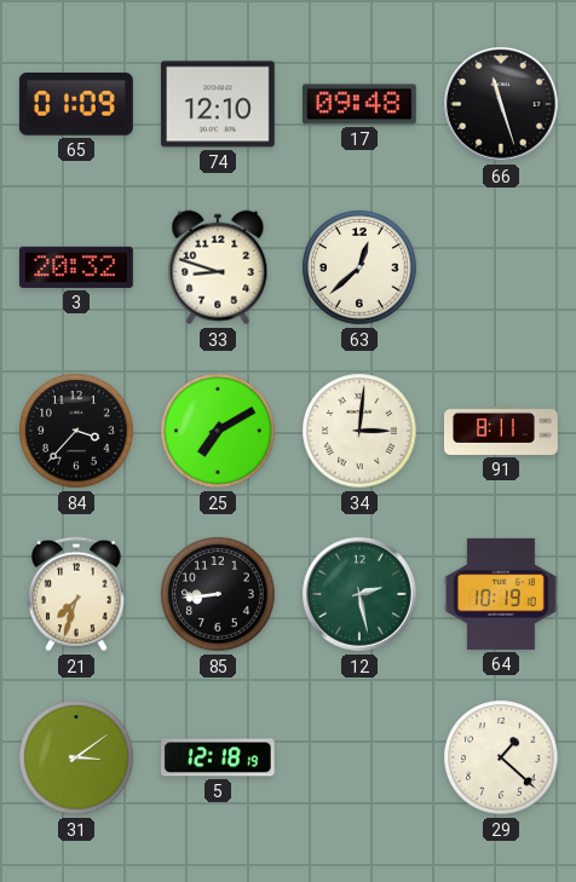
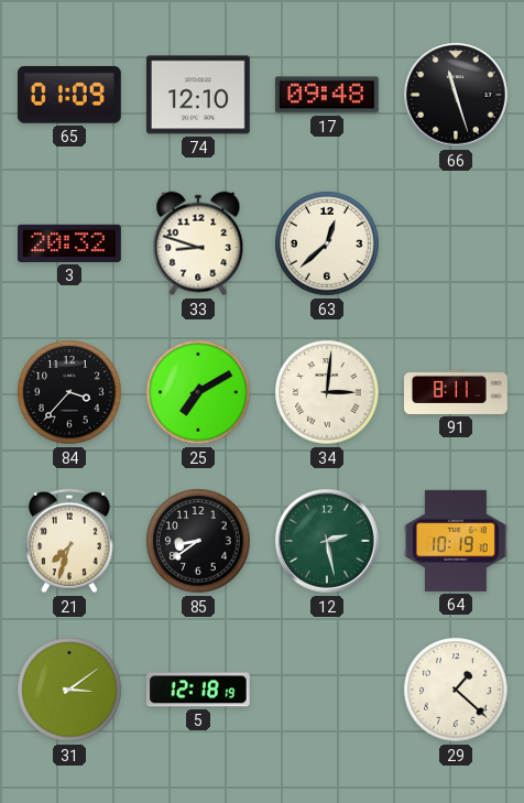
85: 8:44 -> 8:39
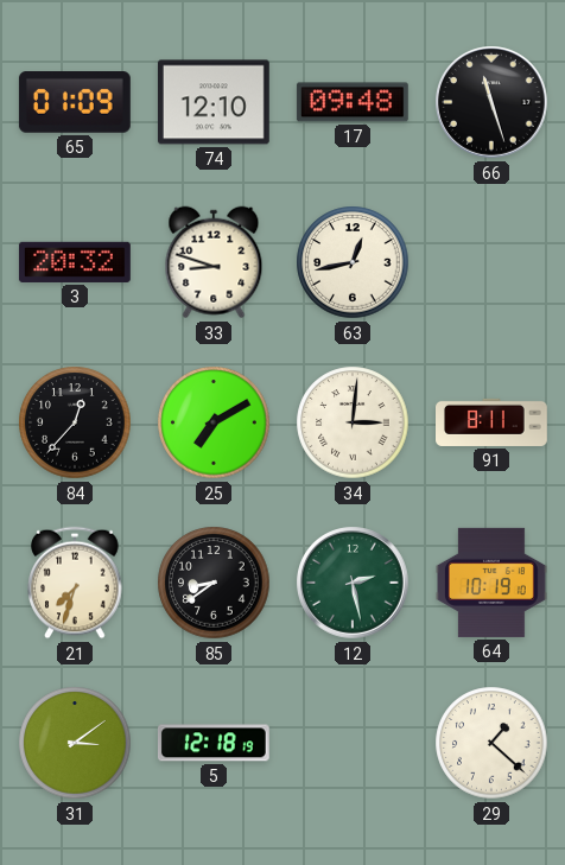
63: 12:38 -> 12:43
84: 3:37 -> 12:37
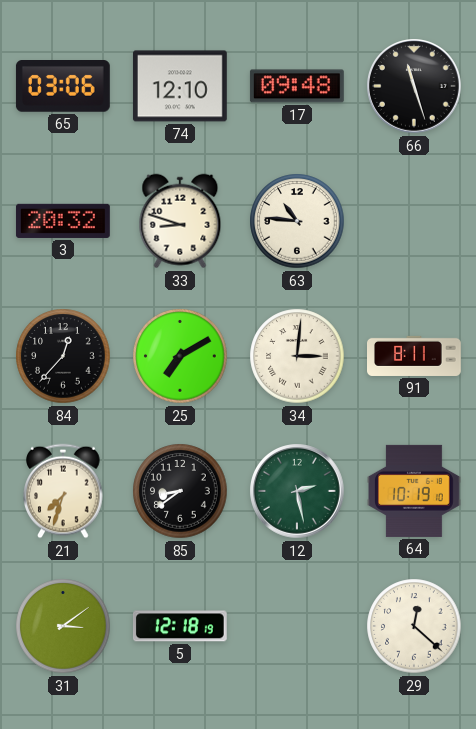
65: 01:09 -> 03:06
63: 12:43 -> 10:46
29: 1:22 -> 12:22
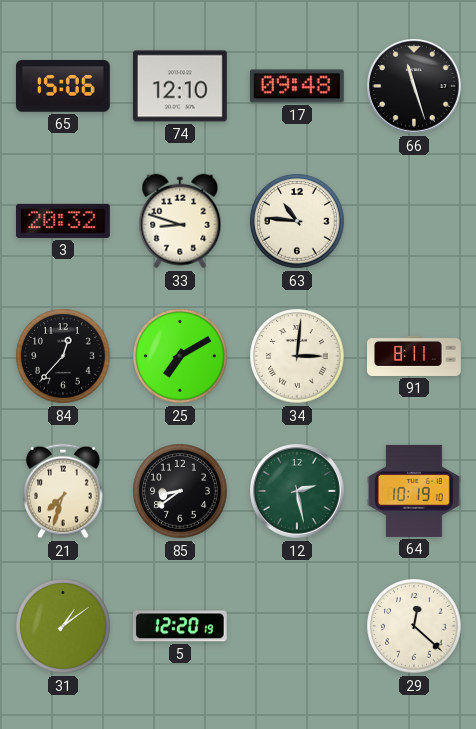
65: 03:06 -> 15:06
31: 3:09 -> 1:09
5: 12:18 -> 12:20
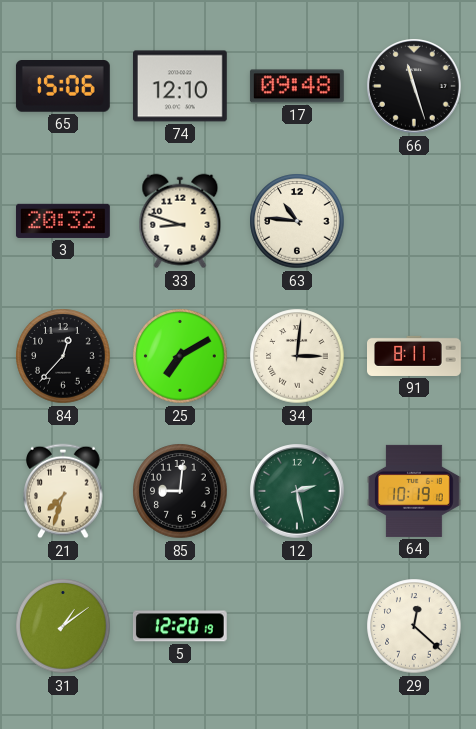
85: 8:39 -> 9:01
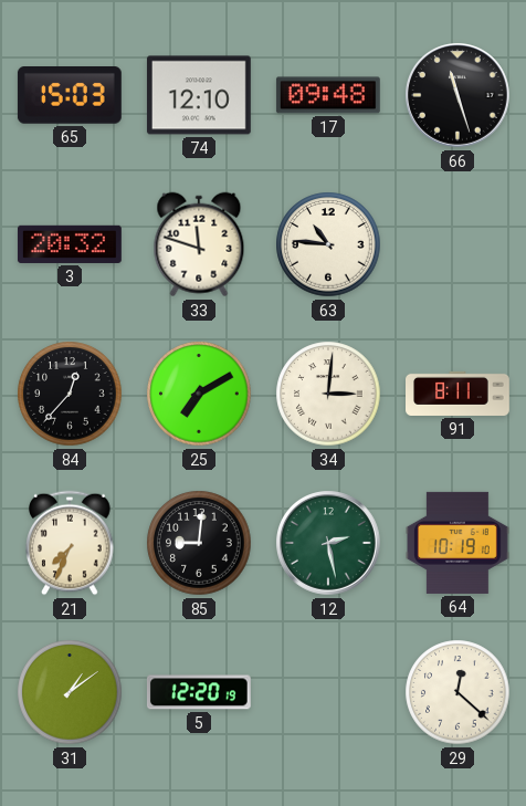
65: 15:06 -> 15:03
33: 8:48 -> 11:48
21: 7:33 -> 7:34
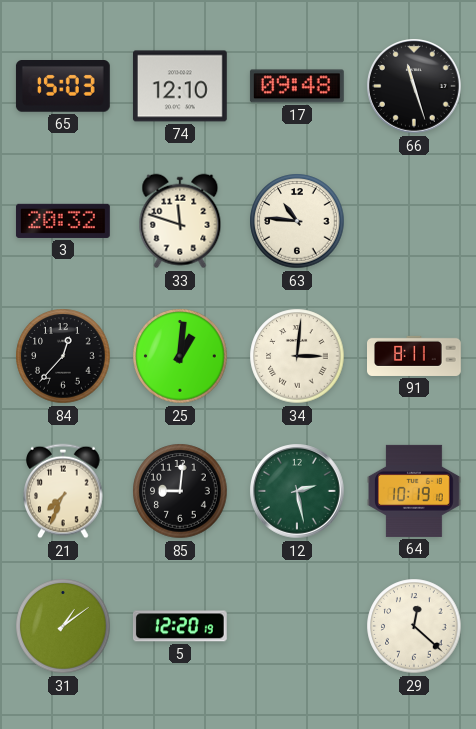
25: 7:10 -> 1:01
